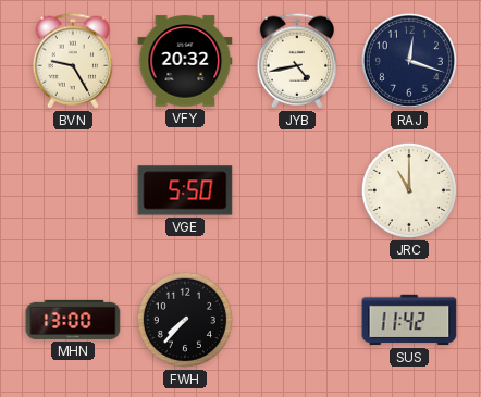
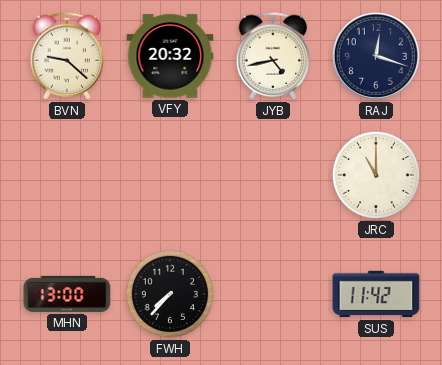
BVN: 9:25 -> 9:22
VGE: 5:50 -> none
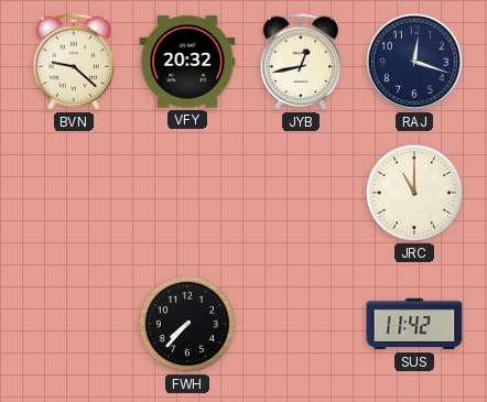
JYB: 4:43 -> 12:43
MHN: 13:00 -> none
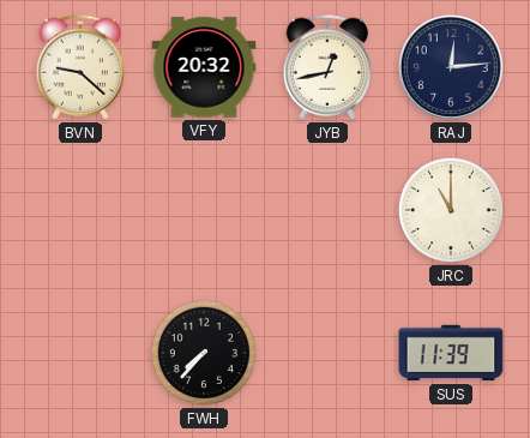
RAJ: 12:18 -> 12:14
SUS: 11:42 -> 11:39
